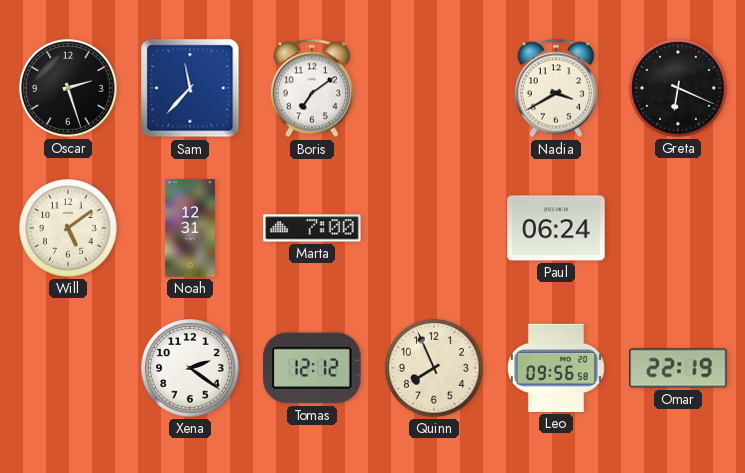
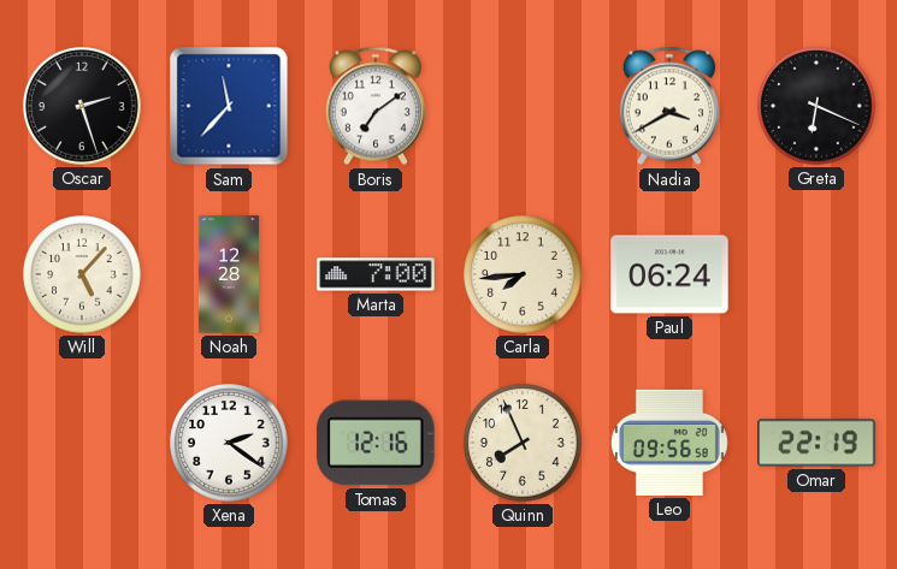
Will: 5:09 -> 5:07
Noah: 12:31 -> 12:28
Carla: none -> 7:44
Tomas: 12:12 -> 12:16
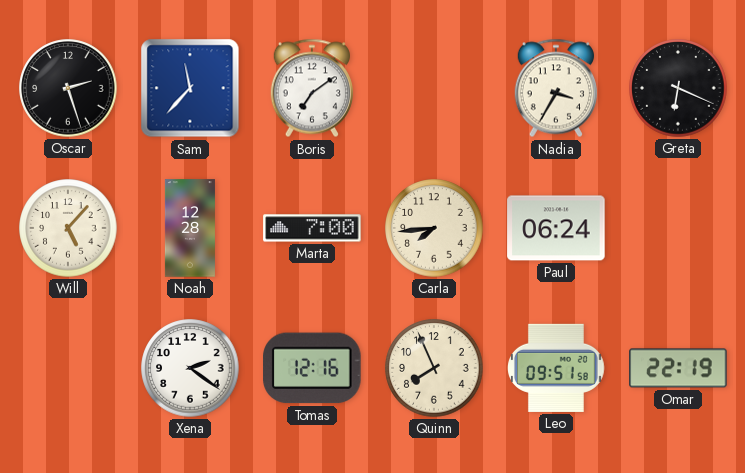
Nadia: 3:40 -> 3:35
Leo: 09:56 -> 09:51
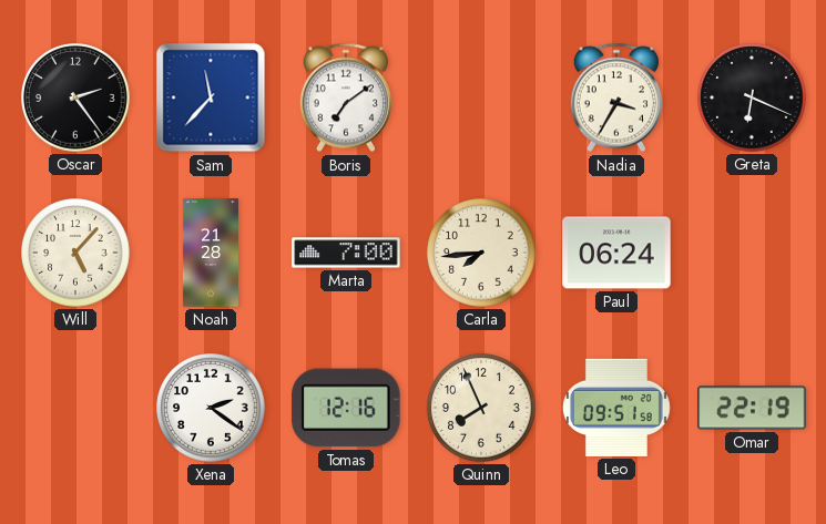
Oscar: 2:27 -> 2:24
Noah: 12:28 -> 21:28
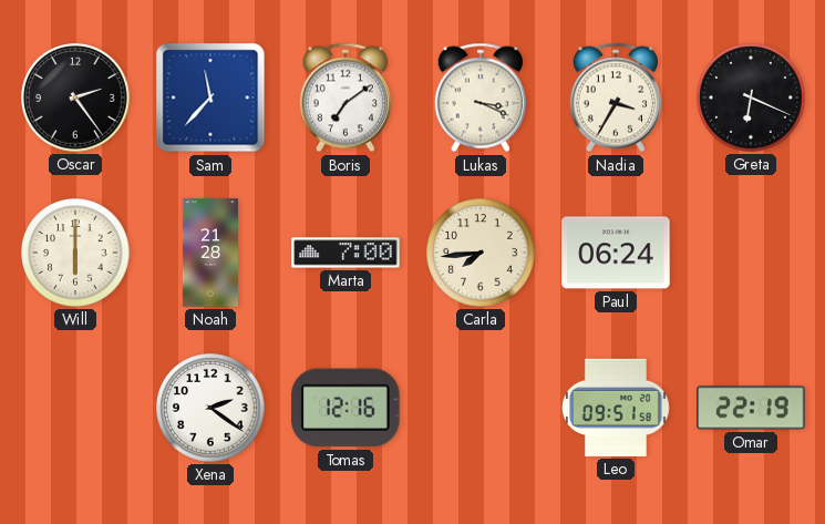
Lukas: none -> 3:19
Will: 5:07 -> 6:00
Quinn: 7:56 -> none
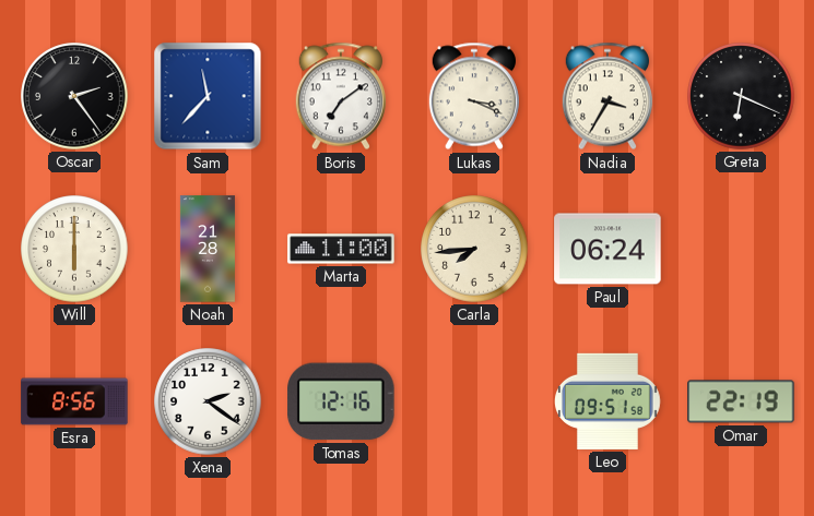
Marta: 7:00 -> 11:00
Esra: none -> 8:56
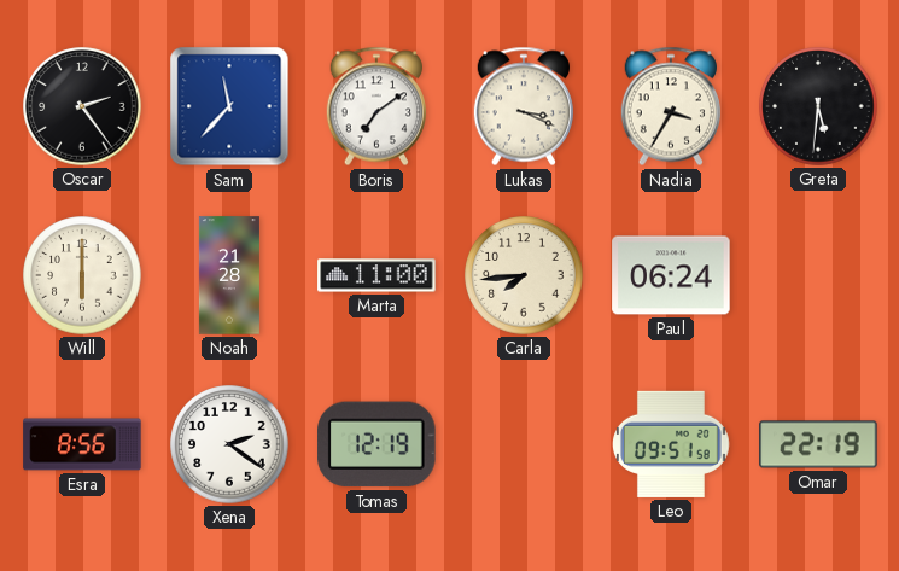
Greta: 6:19 -> 5:31
Tomas: 12:16 -> 12:19
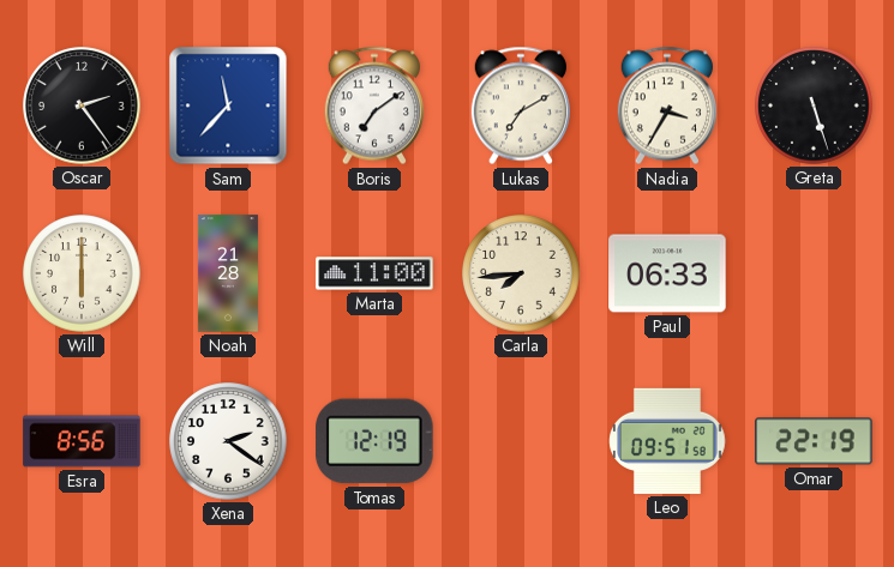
Lukas: 3:19 -> 7:10
Greta: 5:31 -> 5:27
Paul: 06:24 -> 06:33
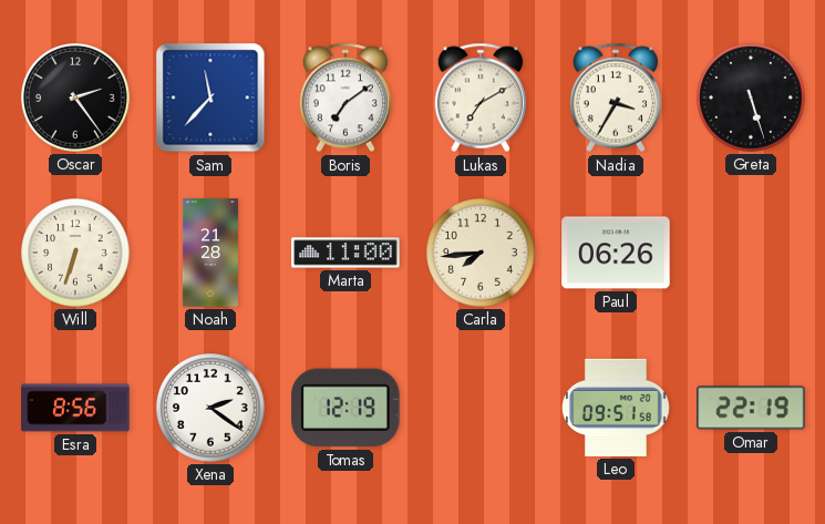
Will: 6:00 -> 6:33
Paul: 06:33 -> 06:26
